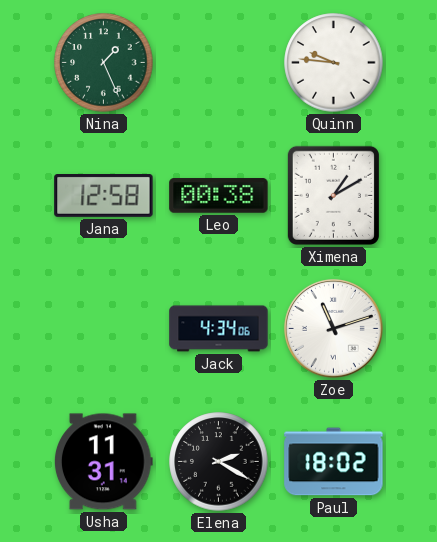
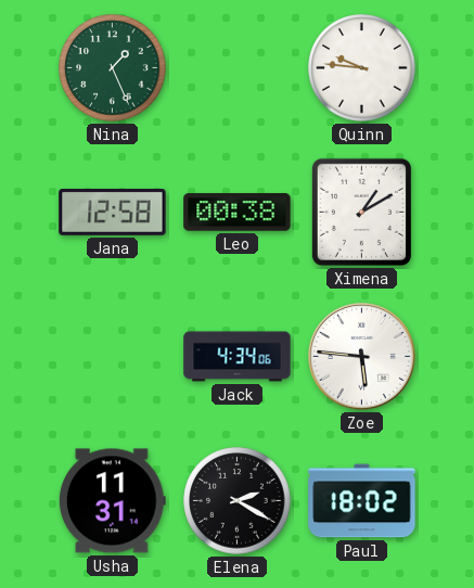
Zoe: 11:12 -> 5:46
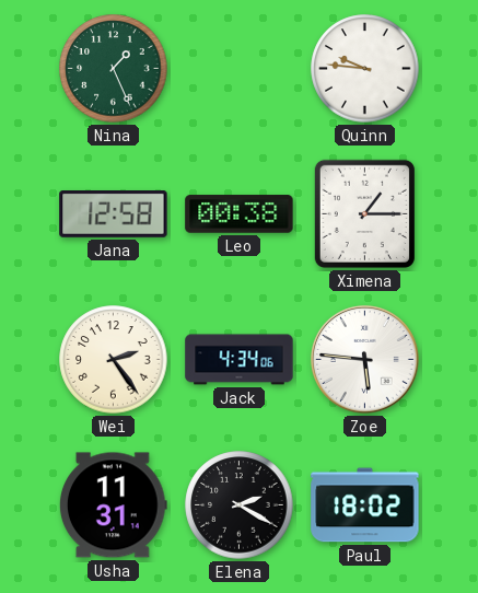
Ximena: 1:10 -> 1:15
Wei: none -> 2:24
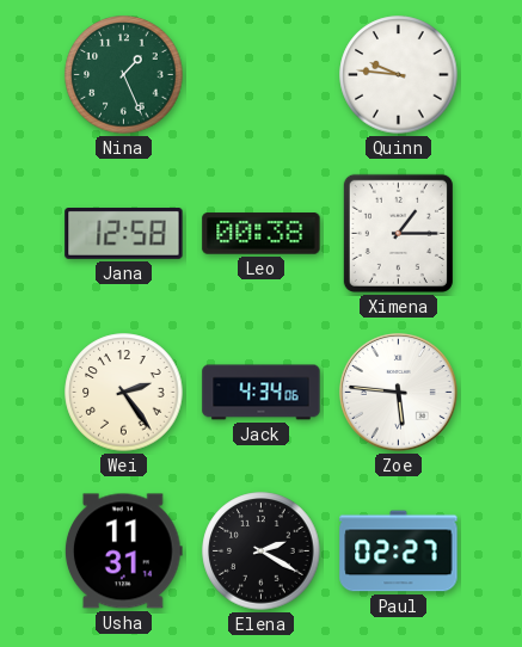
Paul: 18:02 -> 02:27
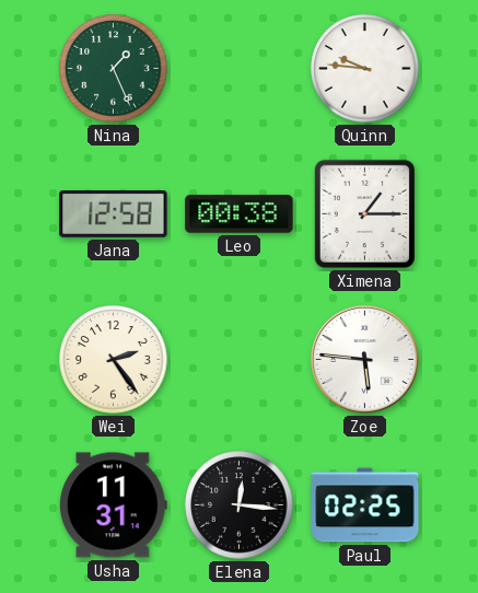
Jack: 4:34 -> none
Elena: 2:20 -> 12:16
Paul: 02:27 -> 02:25
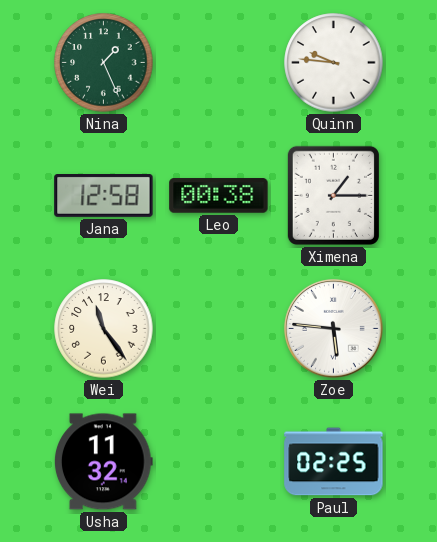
Wei: 2:24 -> 11:24
Usha: 11:31 -> 11:32
Elena: 12:16 -> none
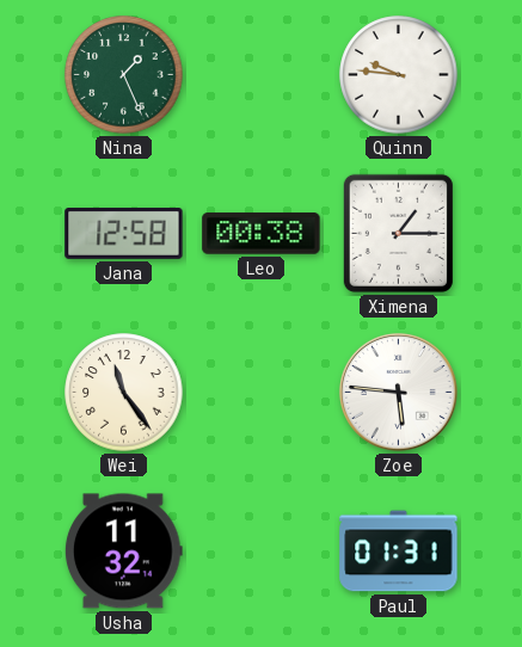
Paul: 02:25 -> 01:31
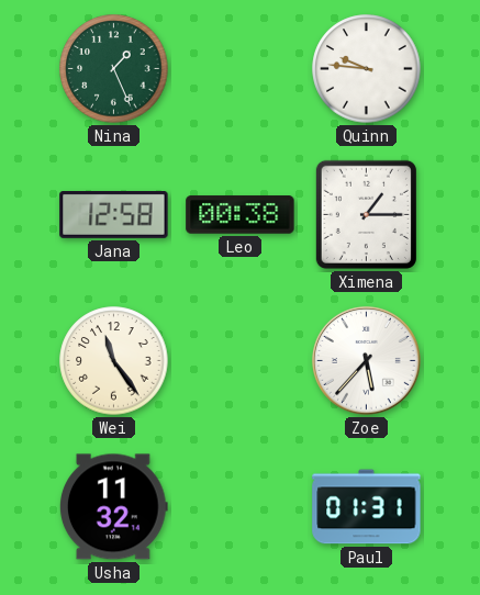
Zoe: 5:46 -> 5:37
